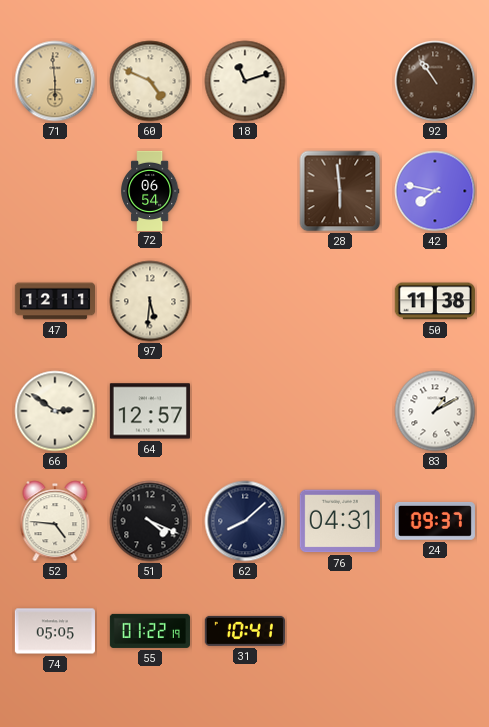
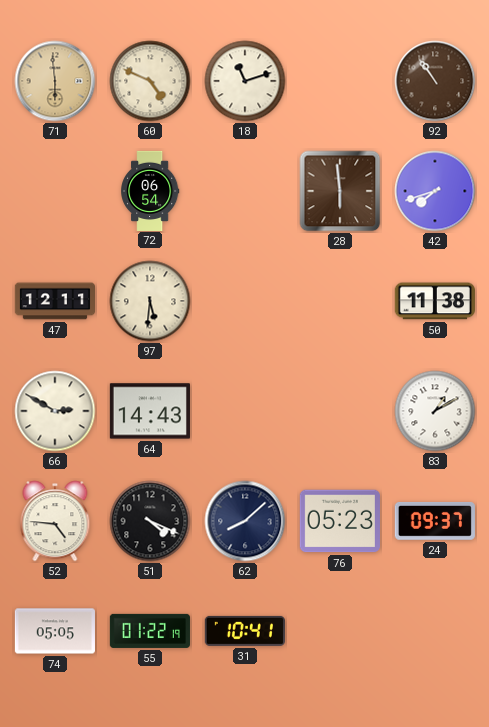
42: 7:47 -> 7:42
66: 2:51 -> 2:50
64: 12:57 -> 14:43
76: 04:31 -> 05:23
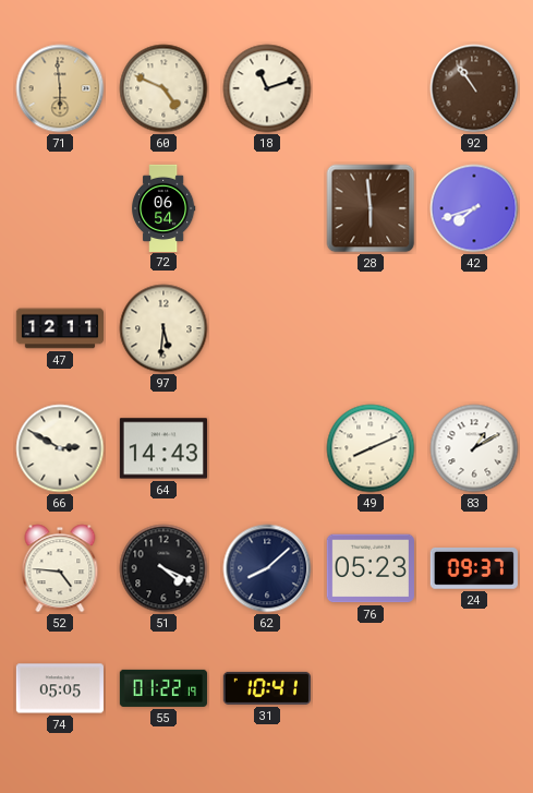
50: 11:38 -> none
49: none -> 8:11
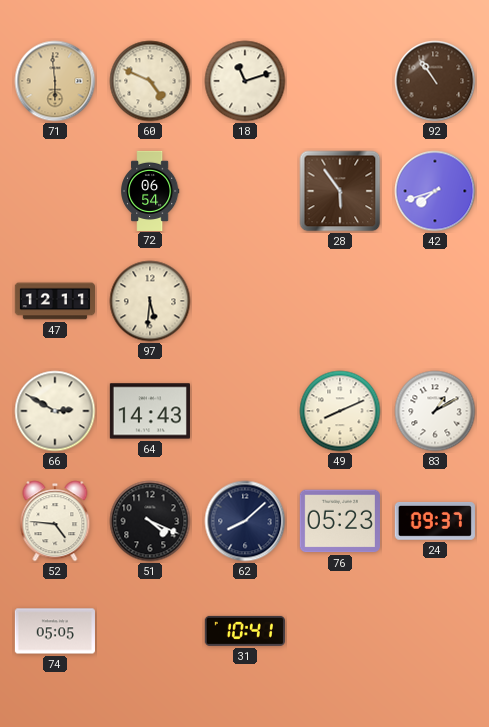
28: 5:59 -> 5:54
55: 01:22 -> none
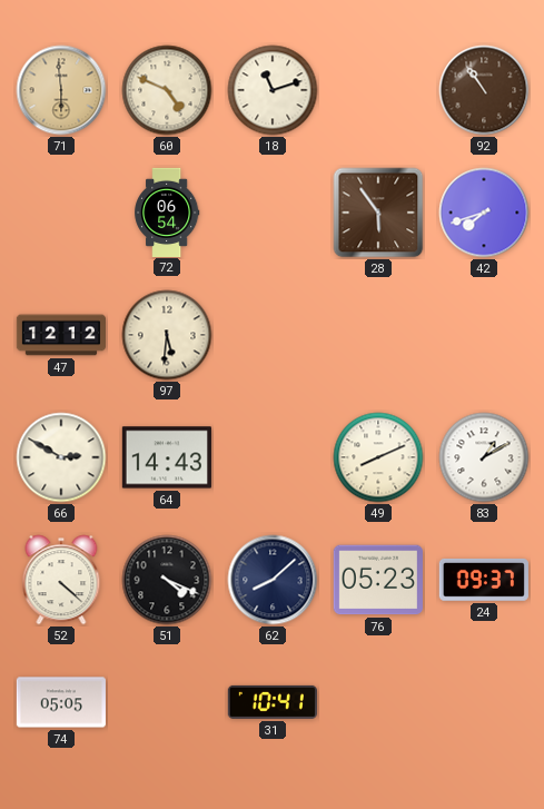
47: 12:11 -> 12:12
52: 4:46 -> 4:22
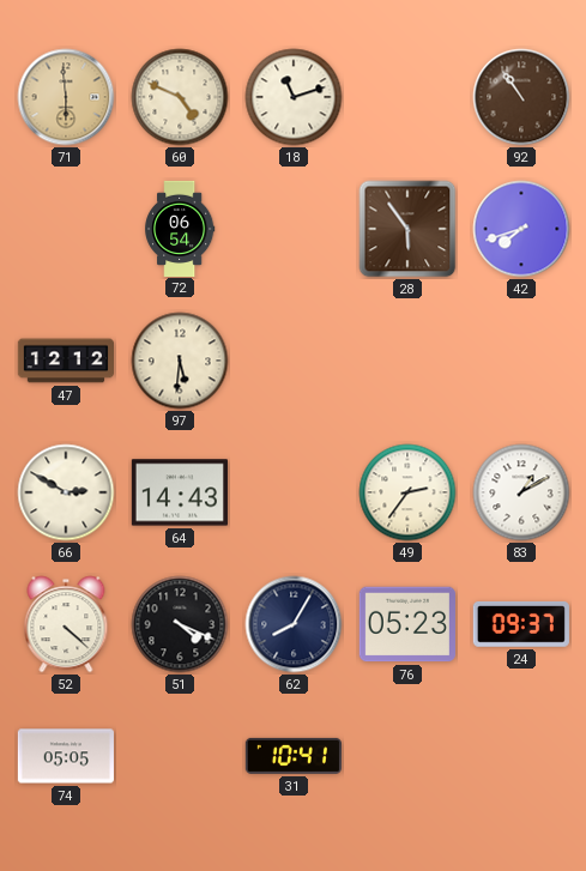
49: 8:11 -> 2:36
62: 8:08 -> 8:05
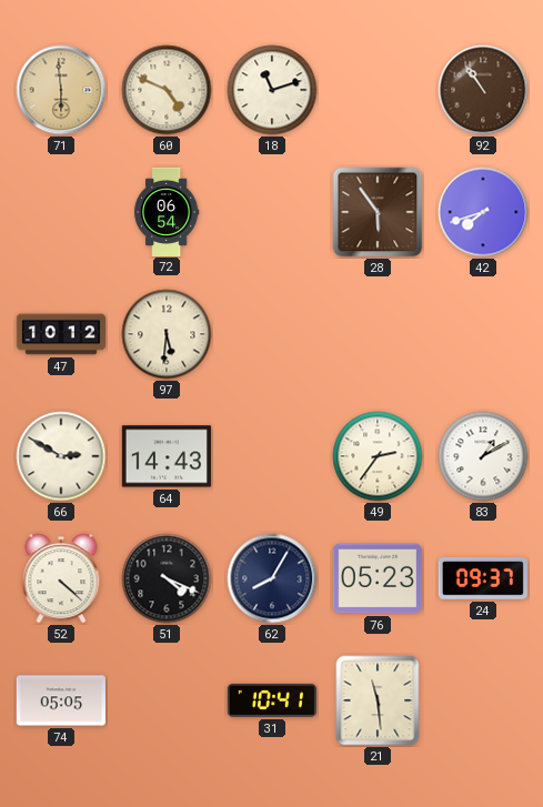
47: 12:12 -> 10:12
21: none -> 11:29
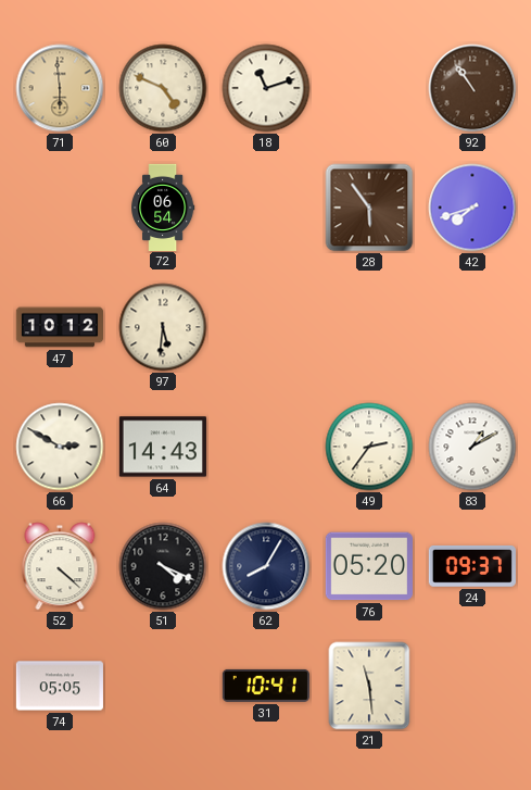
76: 05:23 -> 05:20
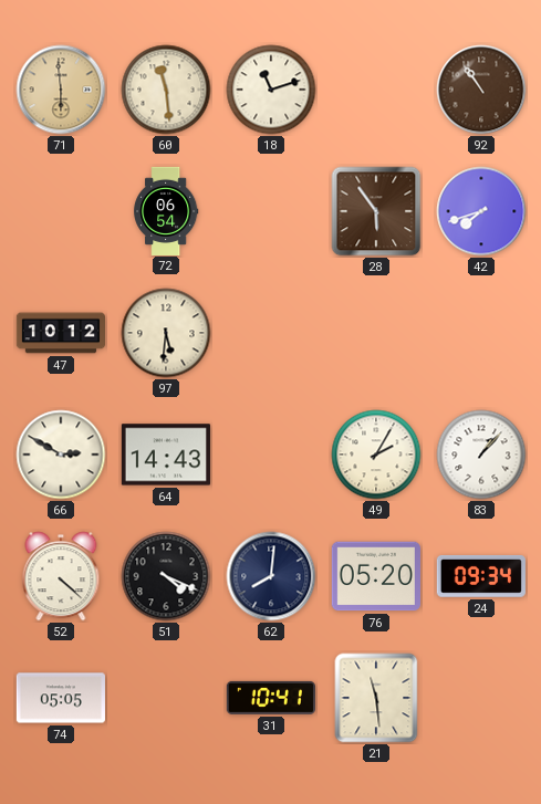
60: 4:49 -> 11:29
49: 2:36 -> 2:05
83: 1:10 -> 1:07
62: 8:05 -> 8:01
24: 09:37 -> 09:34
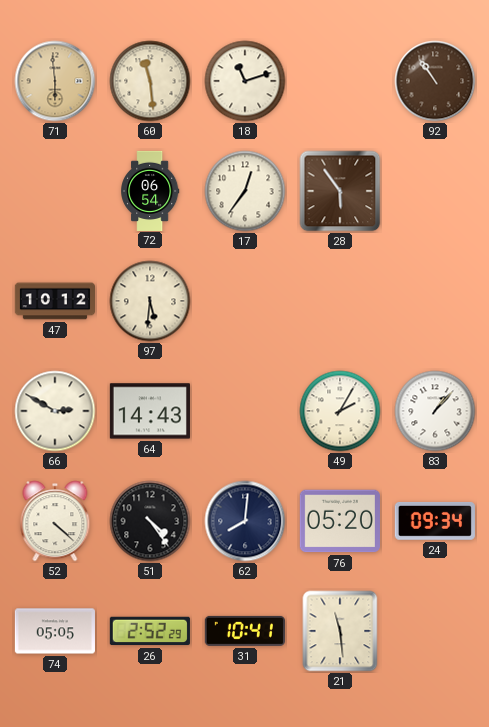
17: none -> 12:36
42: 7:42 -> none
51: 4:19 -> 4:24
26: none -> 2:52
